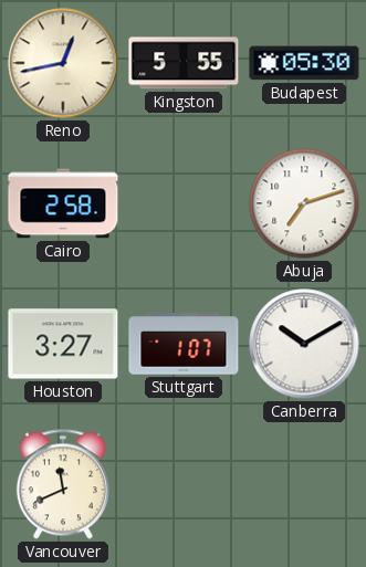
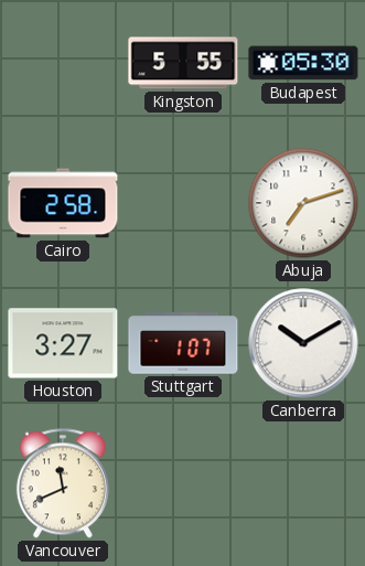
Reno: 12:43 -> none
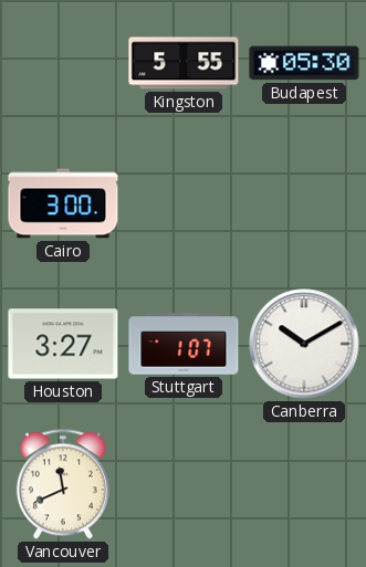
Cairo: 2:58 -> 3:00
Abuja: 7:12 -> none
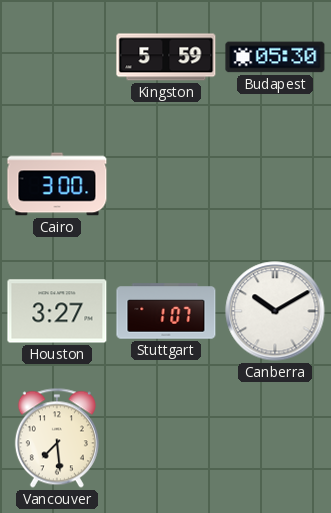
Kingston: 5:55 -> 5:59
Vancouver: 11:41 -> 7:29
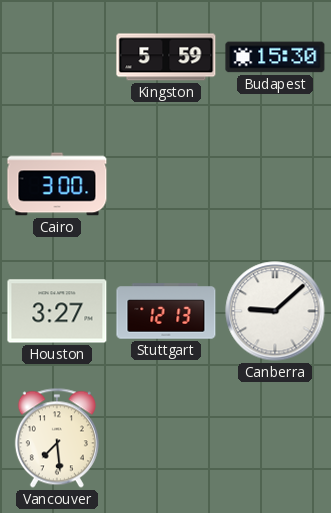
Budapest: 05:30 -> 15:30
Stuttgart: 1:07 -> 12:13
Canberra: 10:10 -> 9:08
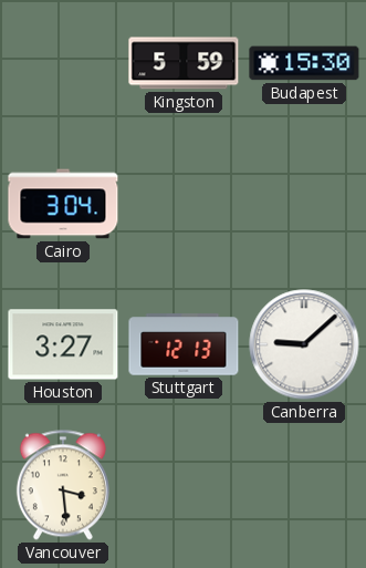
Cairo: 3:00 -> 3:04
Vancouver: 7:29 -> 3:29
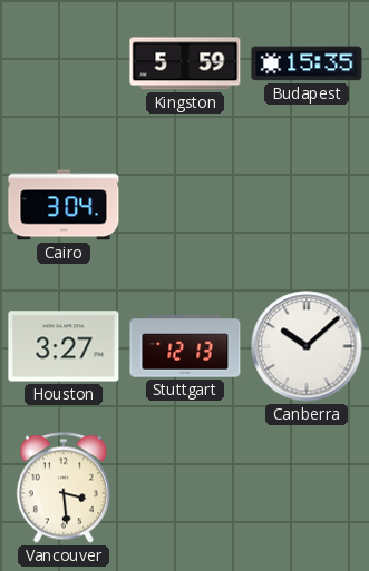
Budapest: 15:30 -> 15:35
Canberra: 9:08 -> 10:08
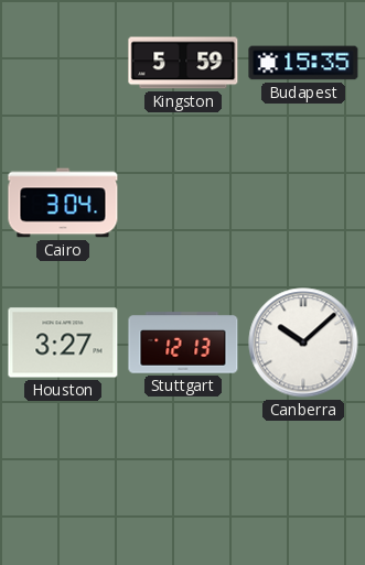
Vancouver: 3:29 -> none
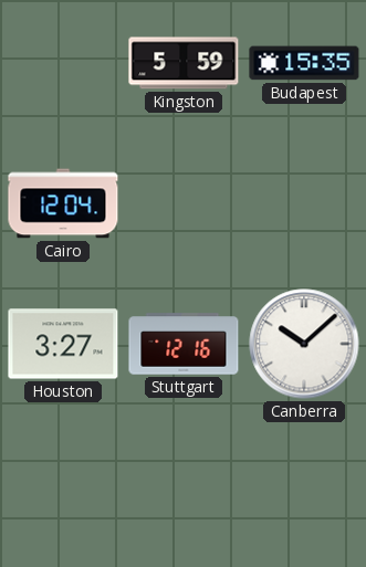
Cairo: 3:04 -> 12:04
Stuttgart: 12:13 -> 12:16
